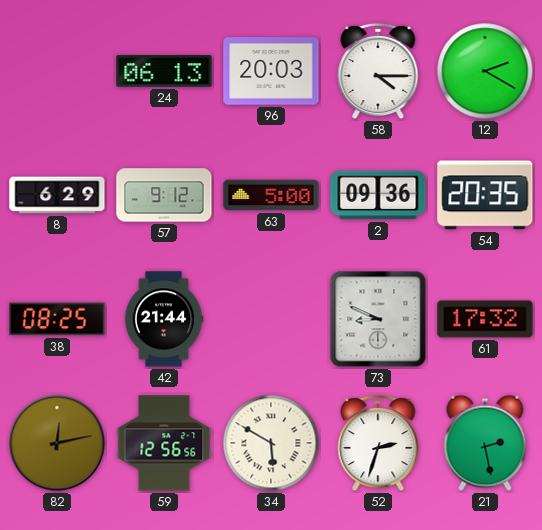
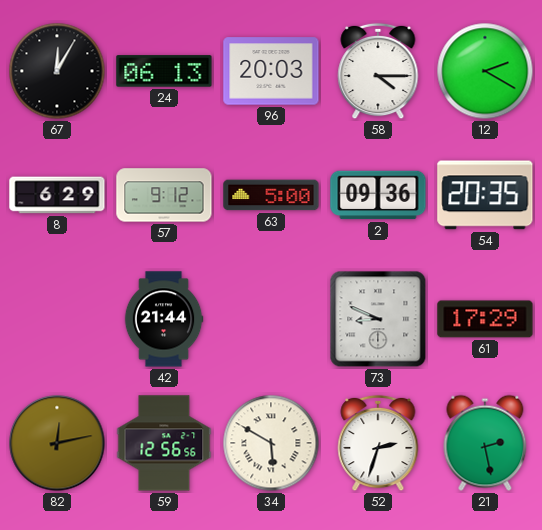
67: none -> 12:05
38: 08:25 -> none
61: 17:32 -> 17:29
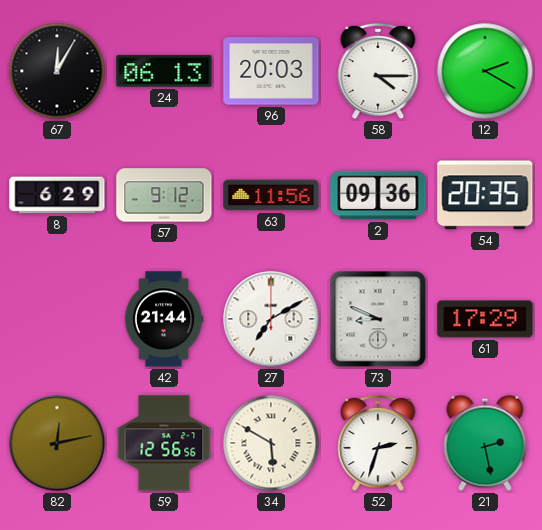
63: 5:00 -> 11:56
27: none -> 7:10
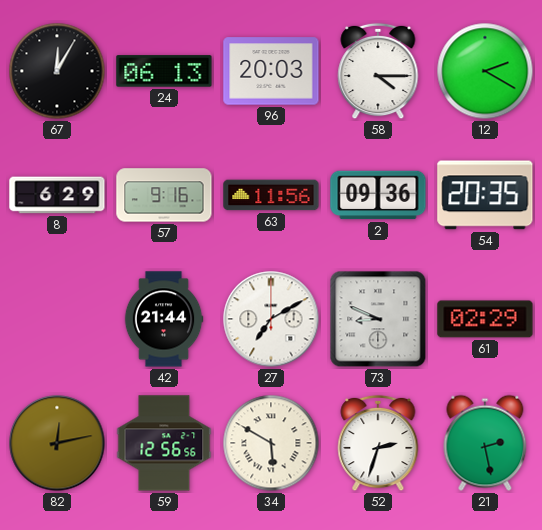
57: 9:12 -> 9:16
61: 17:29 -> 02:29
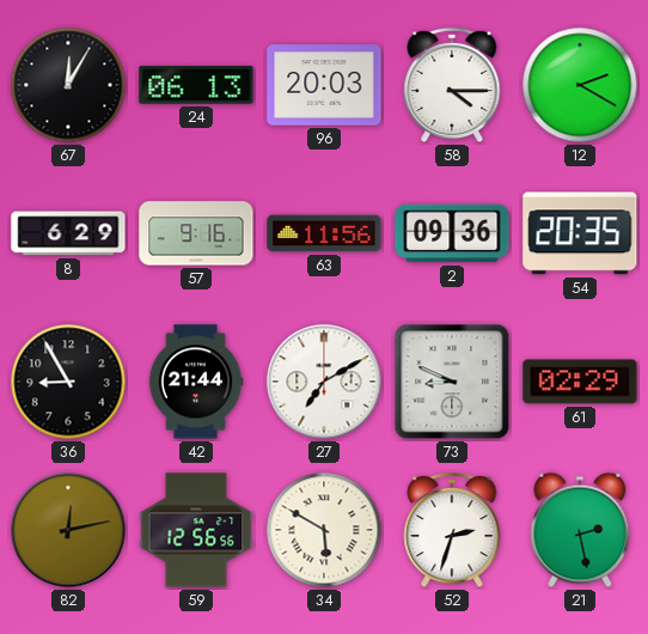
36: none -> 8:55
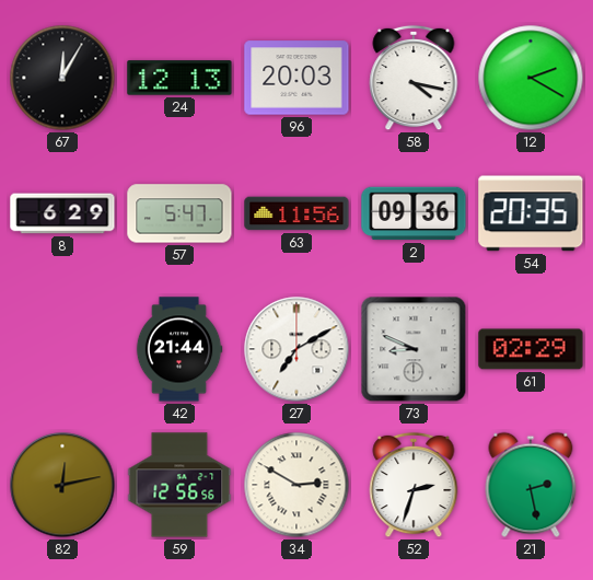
24: 06:13 -> 12:13
58: 4:15 -> 4:17
57: 9:16 -> 5:47
36: 8:55 -> none
34: 5:50 -> 2:50
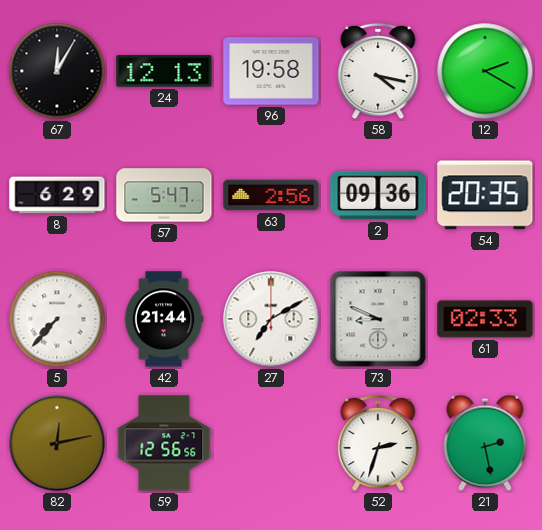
96: 20:03 -> 19:58
63: 11:56 -> 2:56
5: none -> 7:37
61: 02:29 -> 02:33
34: 2:50 -> none
